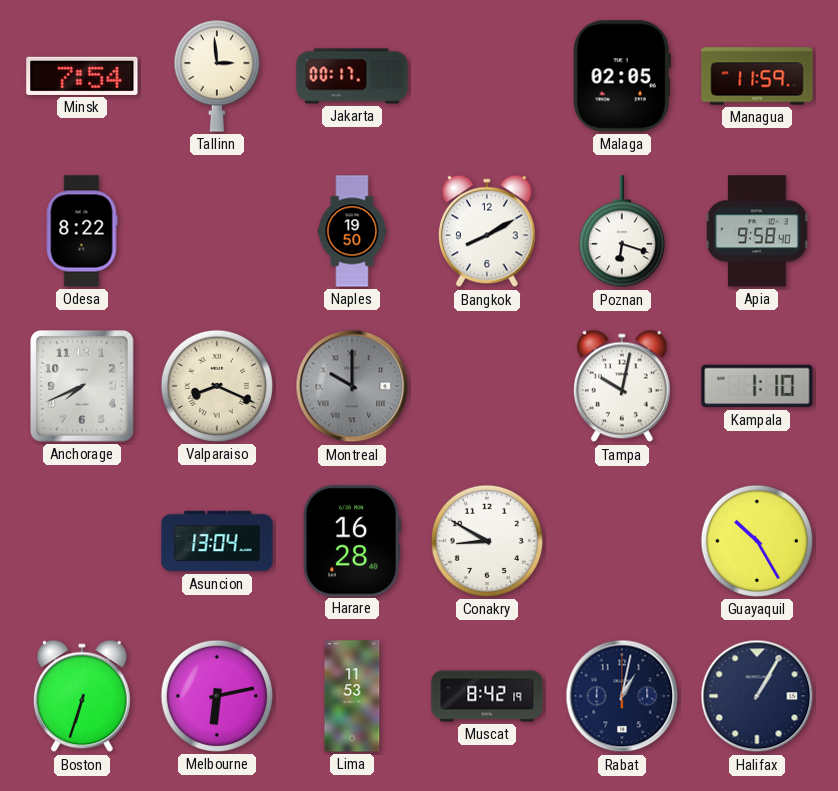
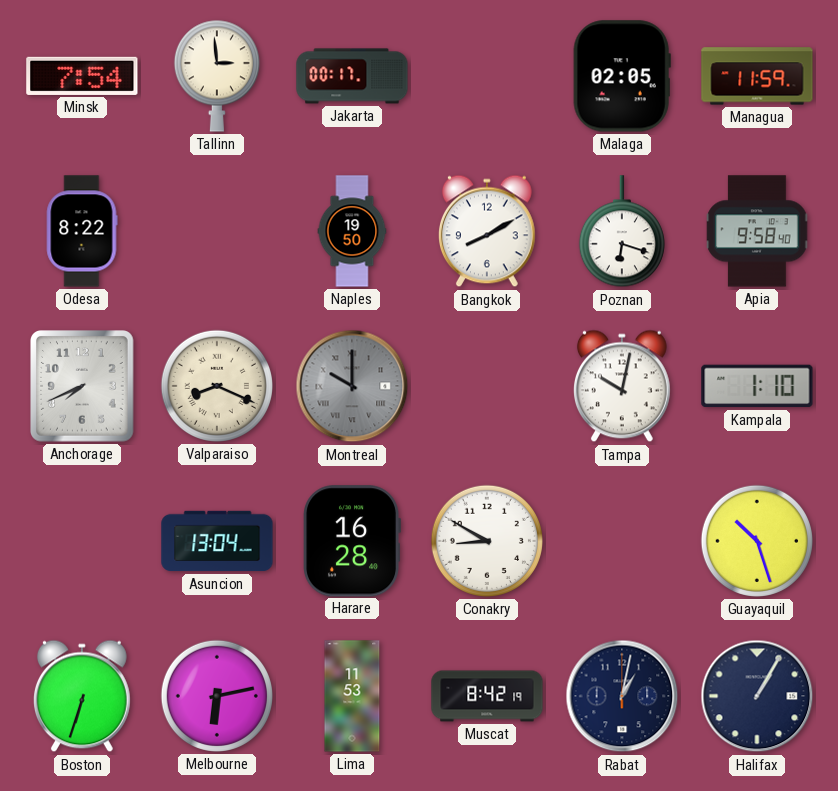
Guayaquil: 10:25 -> 10:27
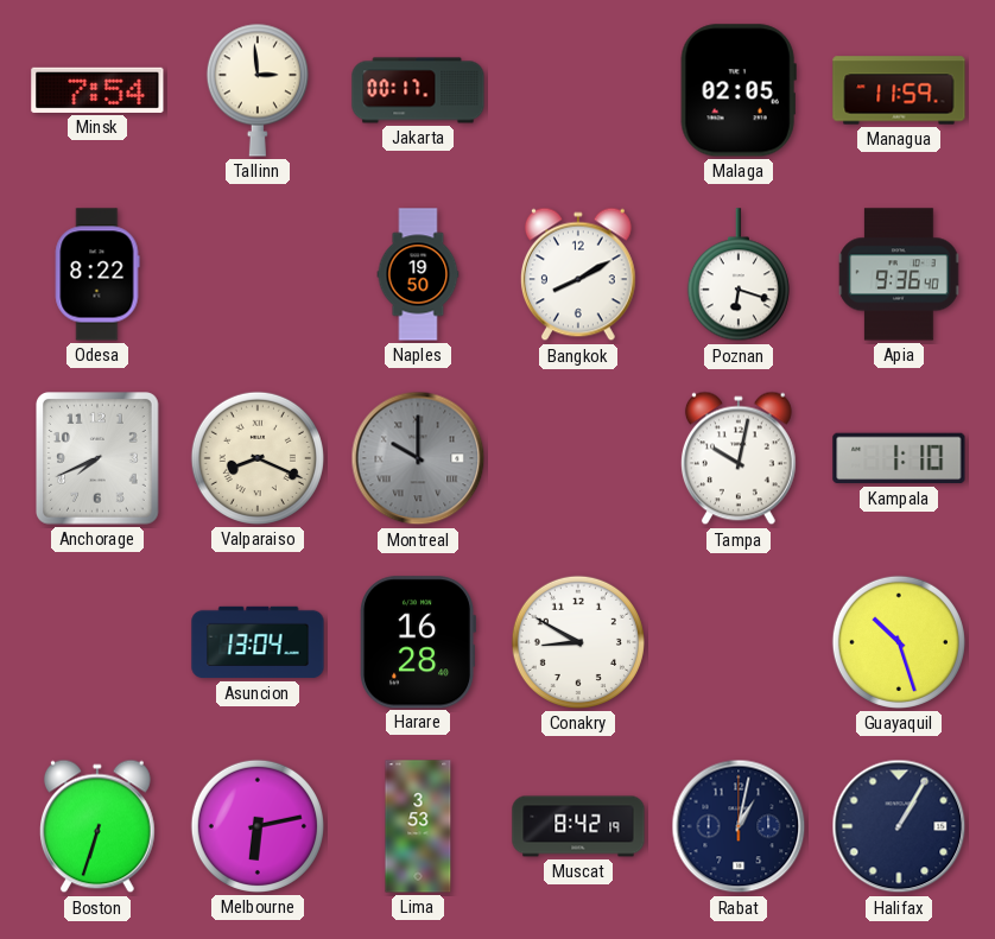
Apia: 9:58 -> 9:36
Lima: 11:53 -> 3:53
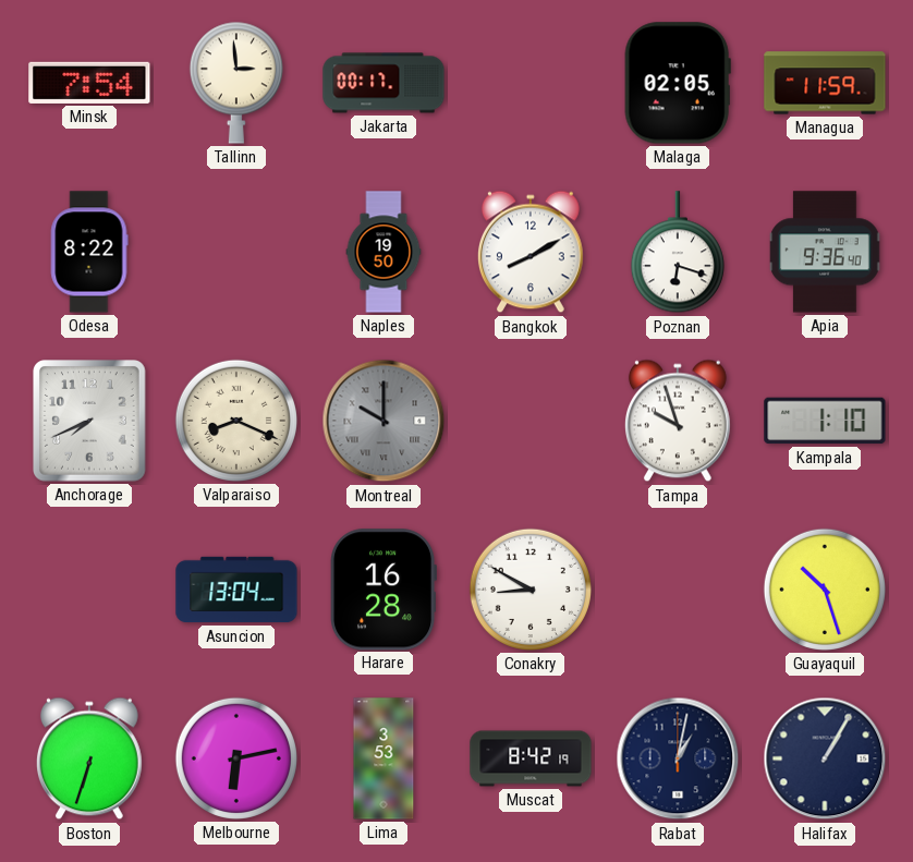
Tampa: 10:02 -> 9:57
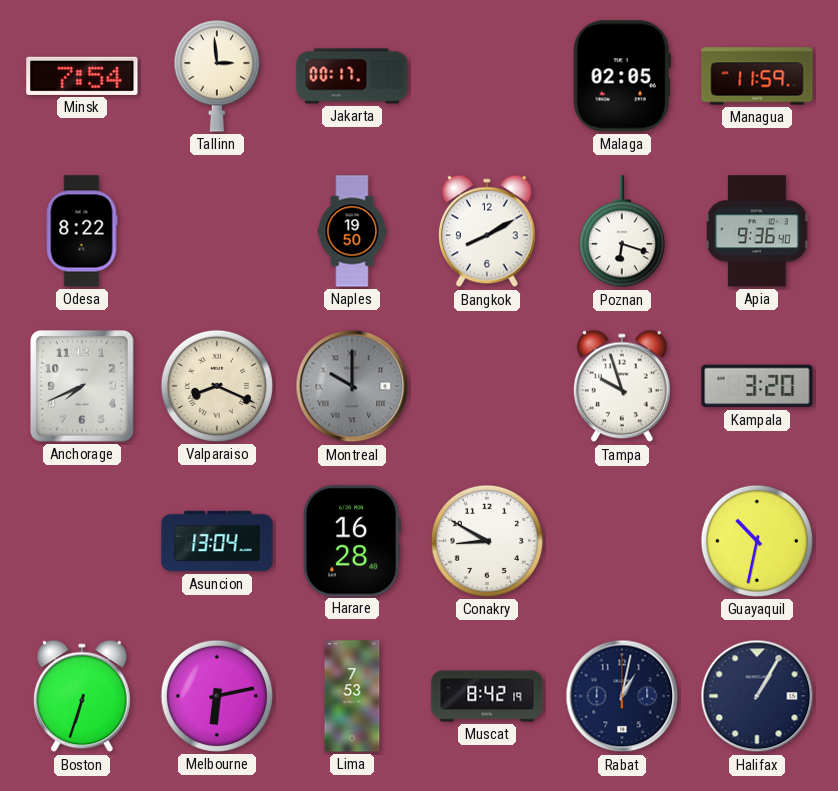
Kampala: 1:10 -> 3:20
Guayaquil: 10:27 -> 10:32
Lima: 3:53 -> 7:53
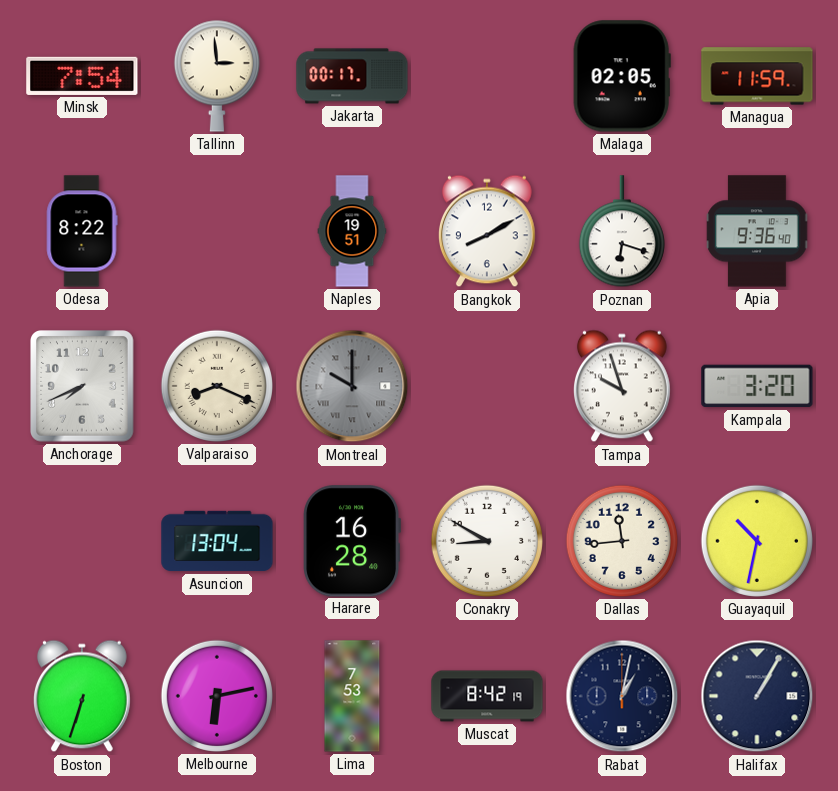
Naples: 19:50 -> 19:51
Dallas: none -> 11:44
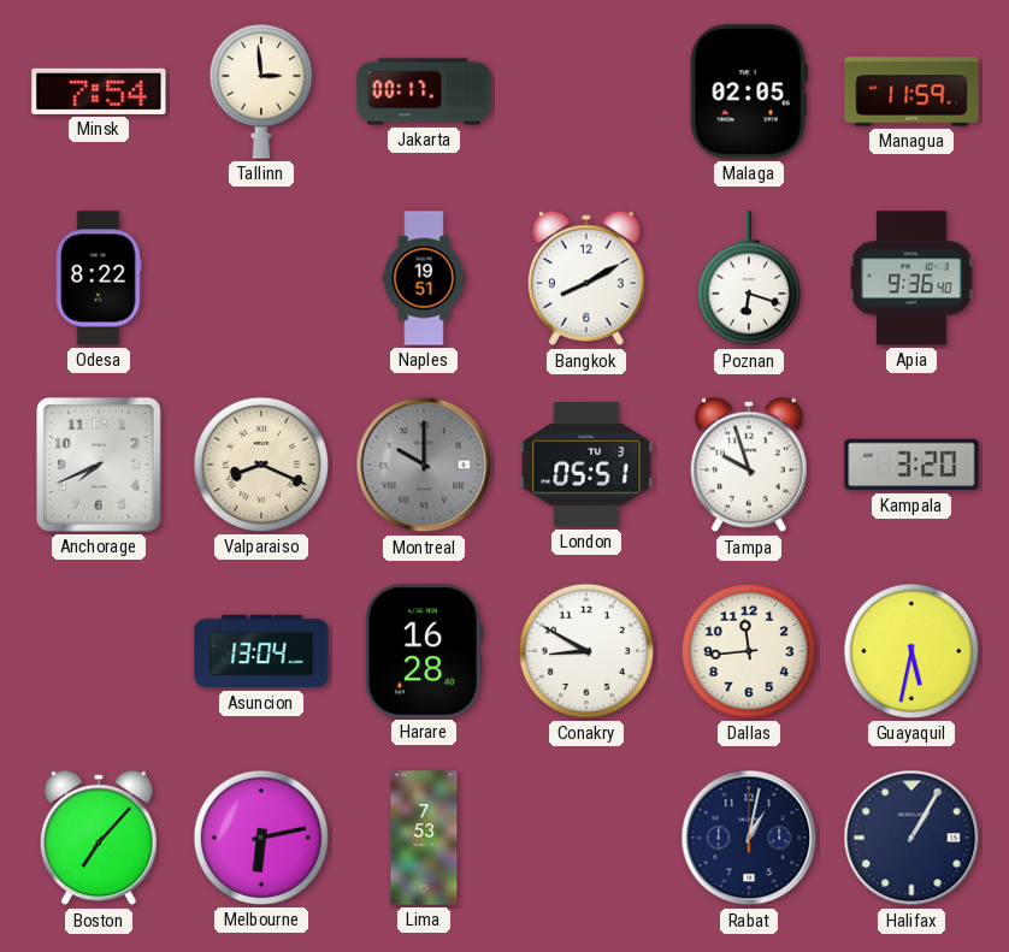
London: none -> 05:51
Guayaquil: 10:32 -> 5:32
Boston: 6:33 -> 7:07
Muscat: 8:42 -> none
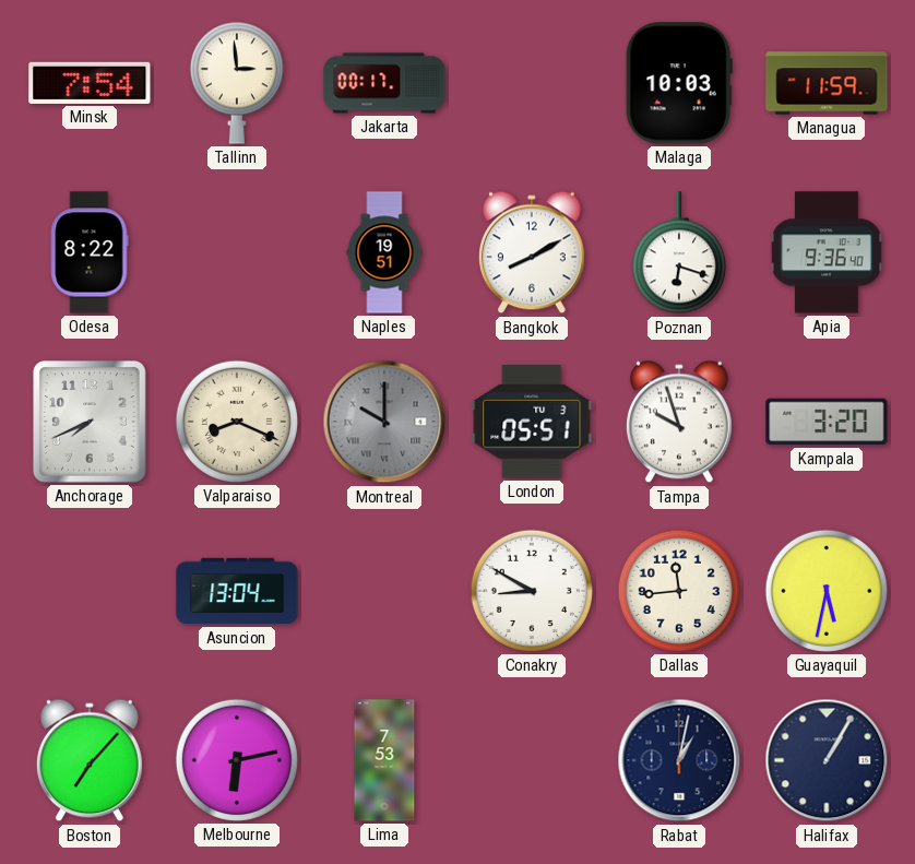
Malaga: 02:05 -> 10:03
Harare: 16:28 -> none
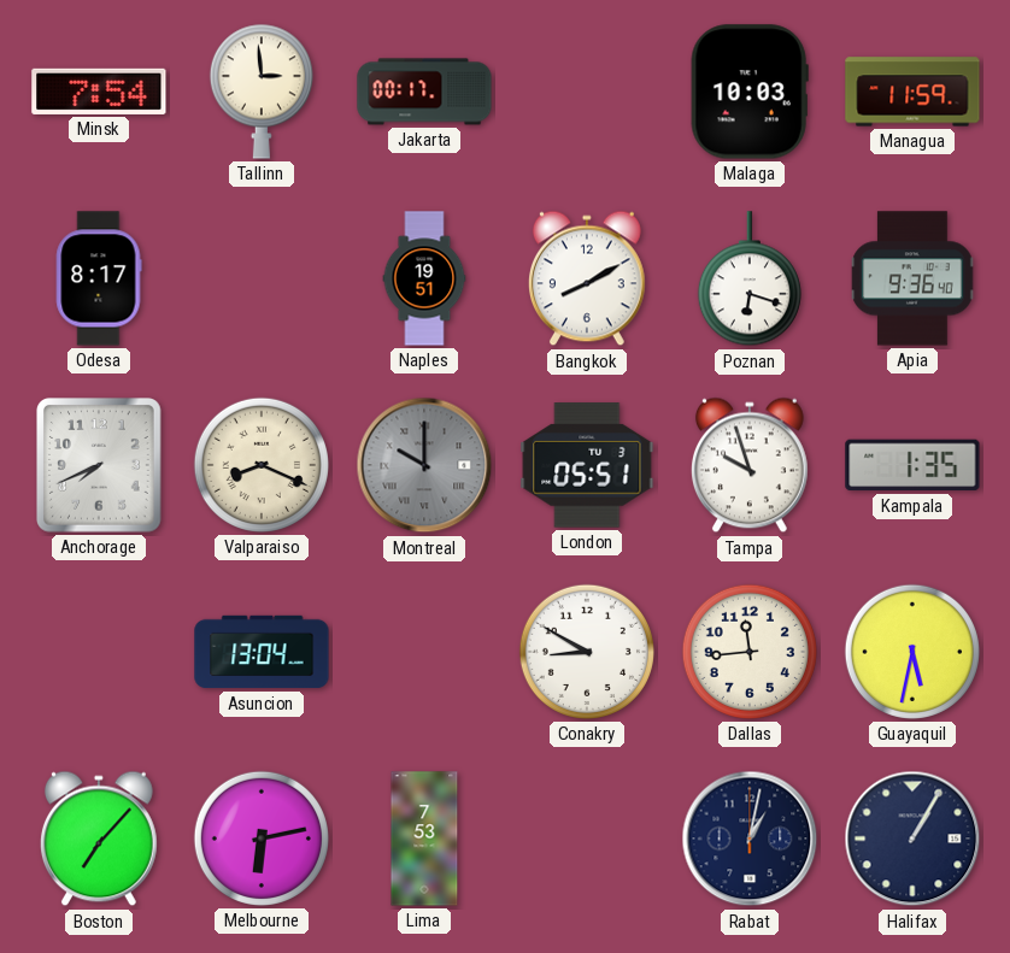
Odesa: 8:22 -> 8:17
Kampala: 3:20 -> 1:35
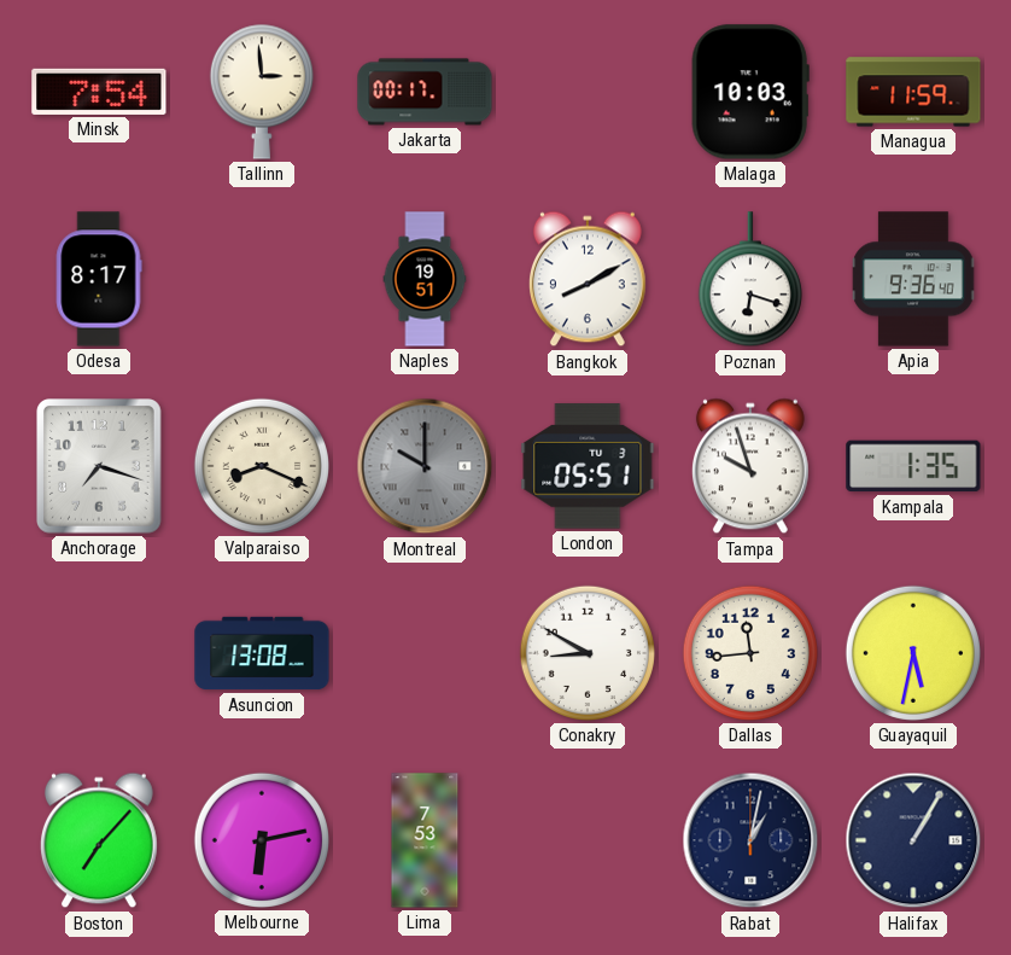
Anchorage: 7:41 -> 7:18
Asuncion: 13:04 -> 13:08
